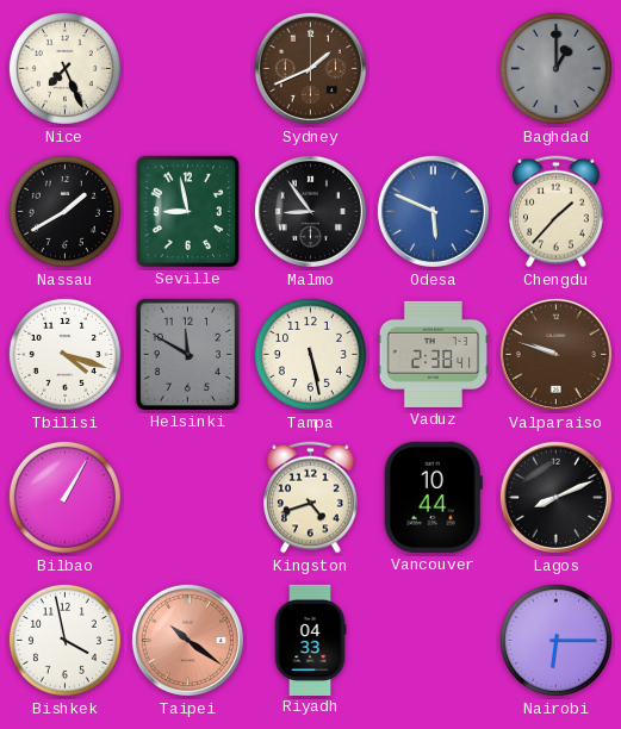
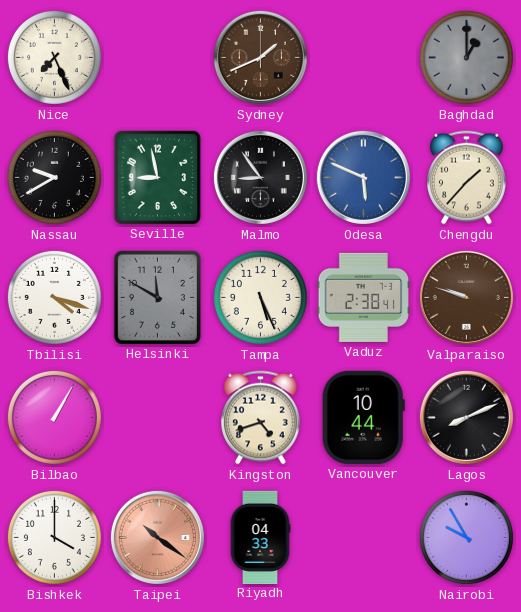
Nassau: 1:40 -> 9:40
Tampa: 5:28 -> 5:26
Bishkek: 3:58 -> 4:00
Nairobi: 6:15 -> 9:55
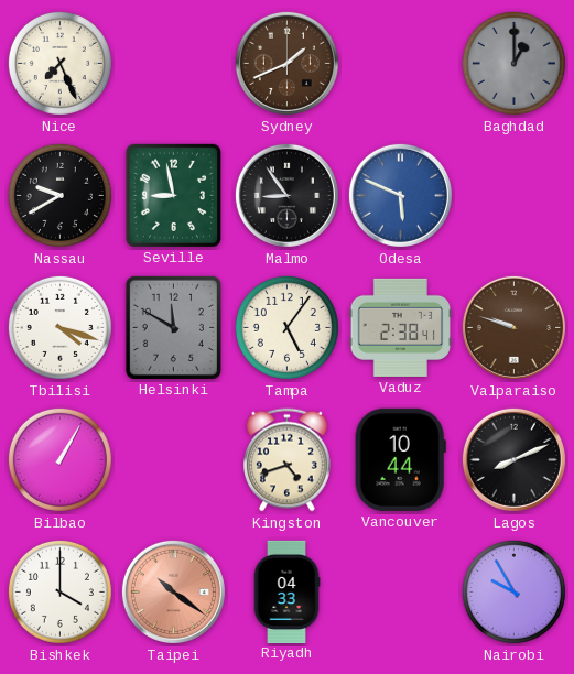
Chengdu: 1:37 -> none
Tampa: 5:26 -> 5:06
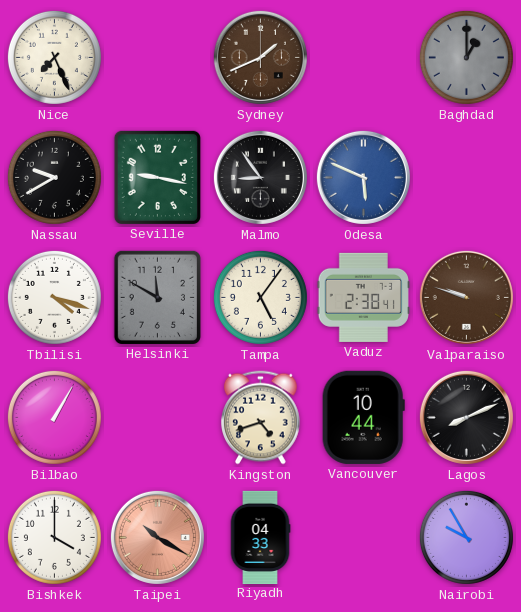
Seville: 8:58 -> 9:17
Taipei: 10:21 -> 10:20
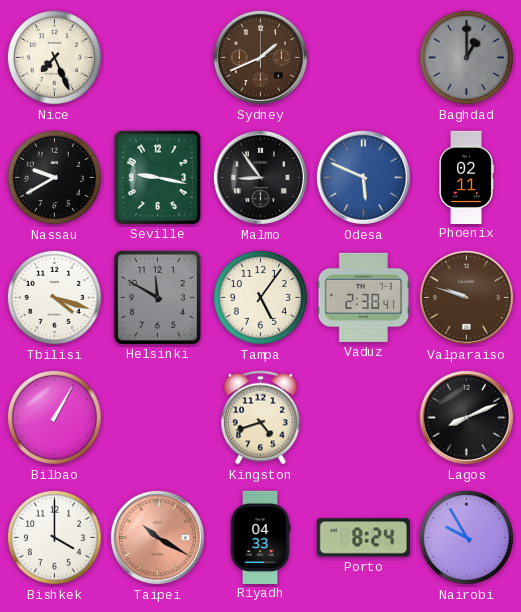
Phoenix: none -> 02:11
Vancouver: 10:44 -> none
Porto: none -> 8:24
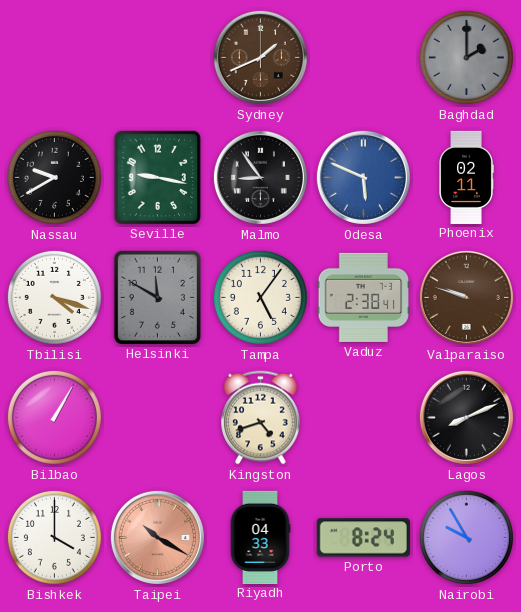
Nice: 7:26 -> none
Baghdad: 1:00 -> 2:00
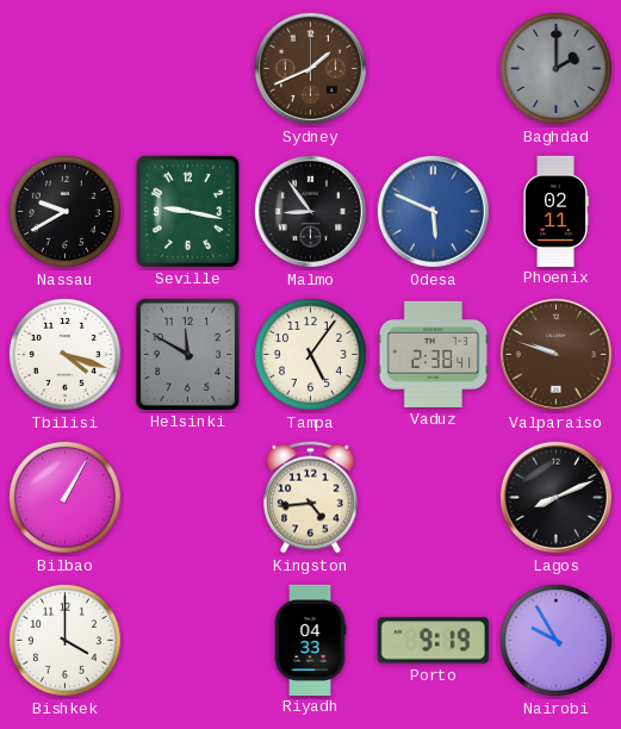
Kingston: 4:42 -> 4:44
Taipei: 10:20 -> none
Porto: 8:24 -> 9:19
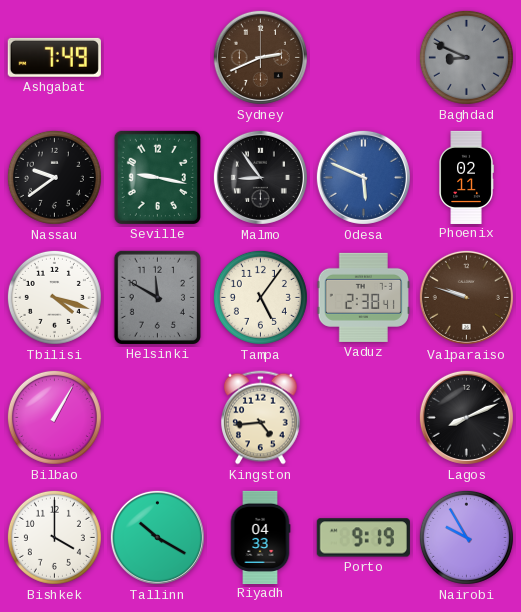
Ashgabat: none -> 7:49
Sydney: 1:41 -> 2:41
Baghdad: 2:00 -> 8:49
Nassau: 9:40 -> 9:39
Tallinn: none -> 10:20
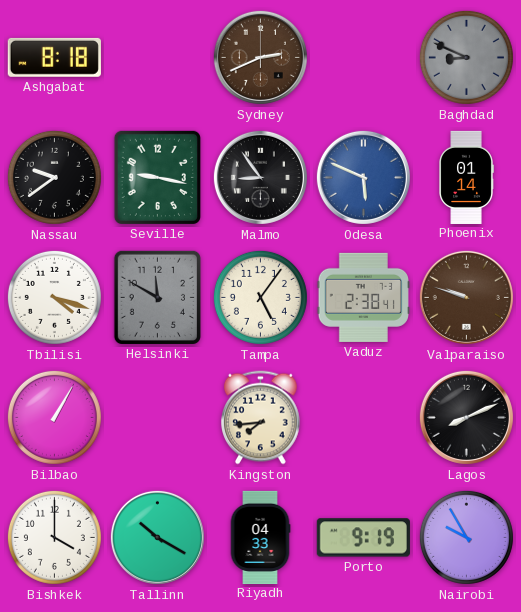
Ashgabat: 7:49 -> 8:18
Phoenix: 02:11 -> 01:14
Kingston: 4:44 -> 7:44
